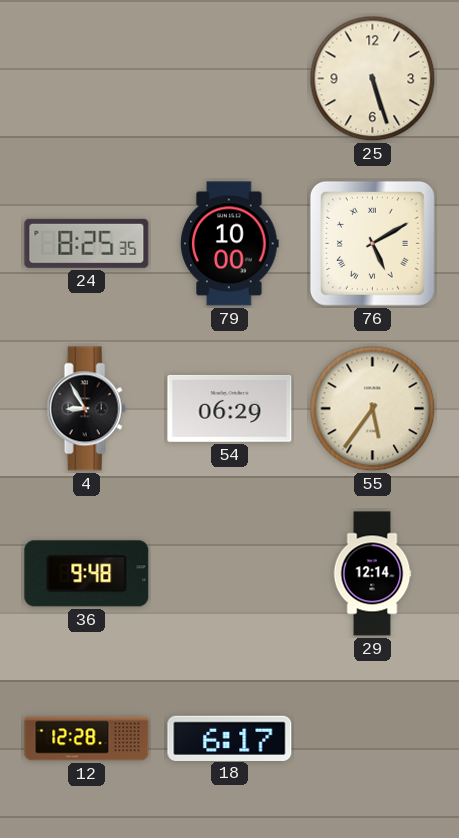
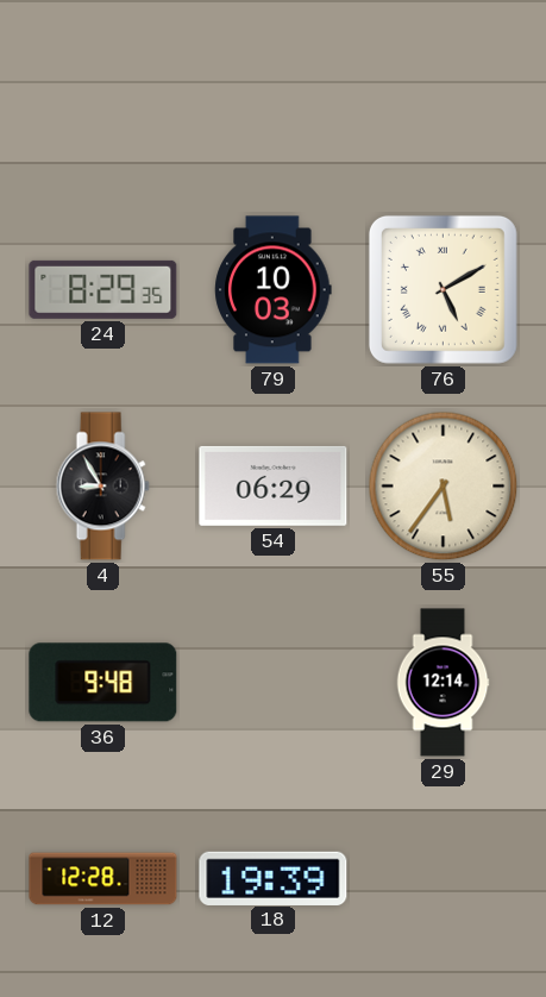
25: 5:27 -> none
24: 8:25 -> 8:29
79: 10:00 -> 10:03
18: 6:17 -> 19:39
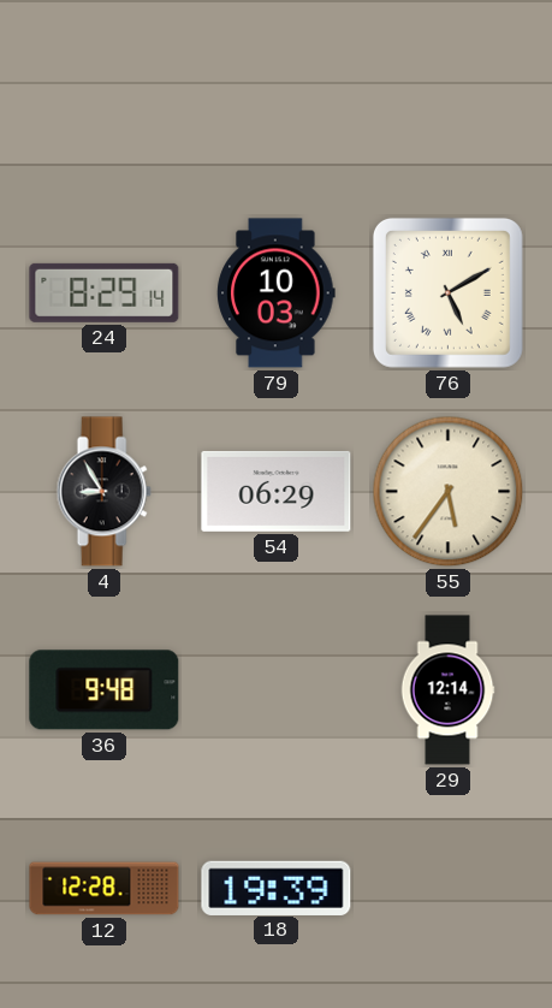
24: 8:29:35 -> 8:29:14
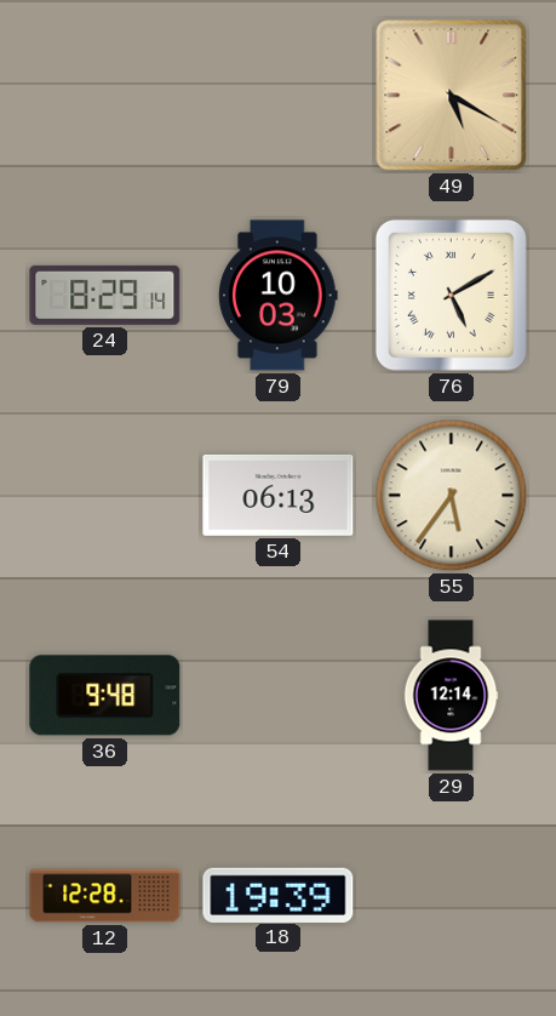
49: none -> 5:20
4: 8:55 -> none
54: 06:29 -> 06:13
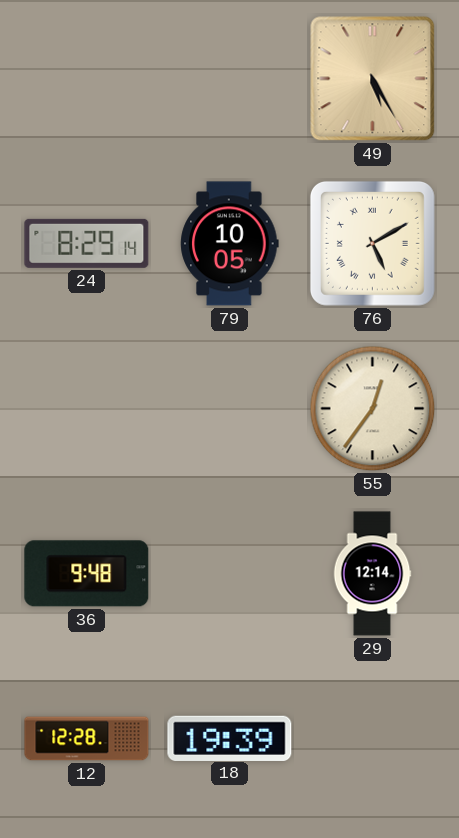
49: 5:20 -> 5:25
79: 10:03 -> 10:05
54: 06:13 -> none
55: 5:36 -> 12:36
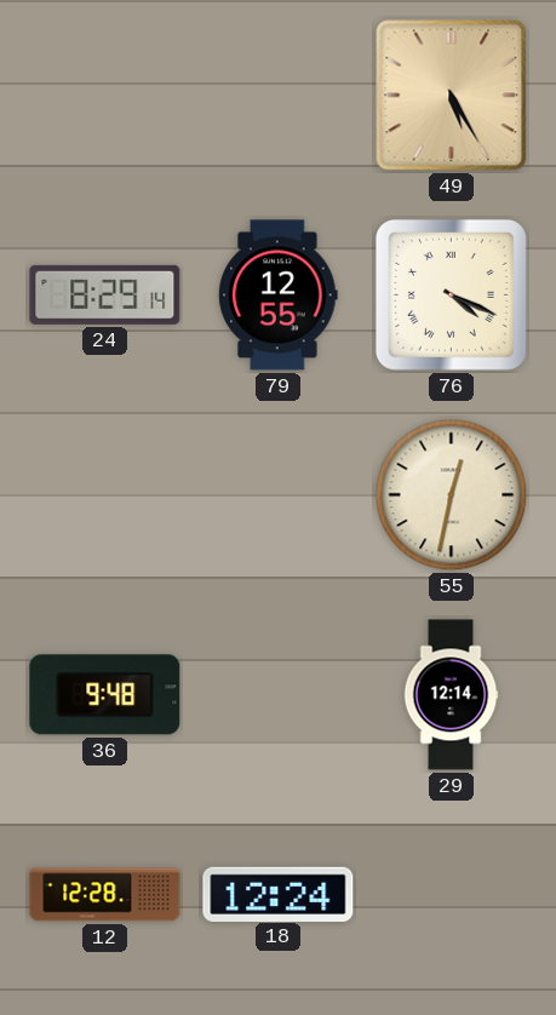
79: 10:05 -> 12:55
76: 5:10 -> 4:19
55: 12:36 -> 12:32
18: 19:39 -> 12:24
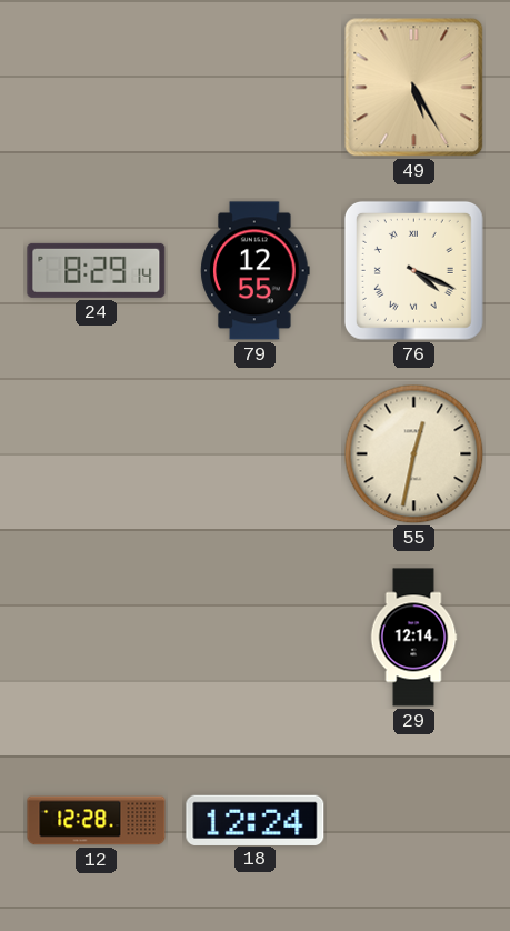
36: 9:48 -> none
